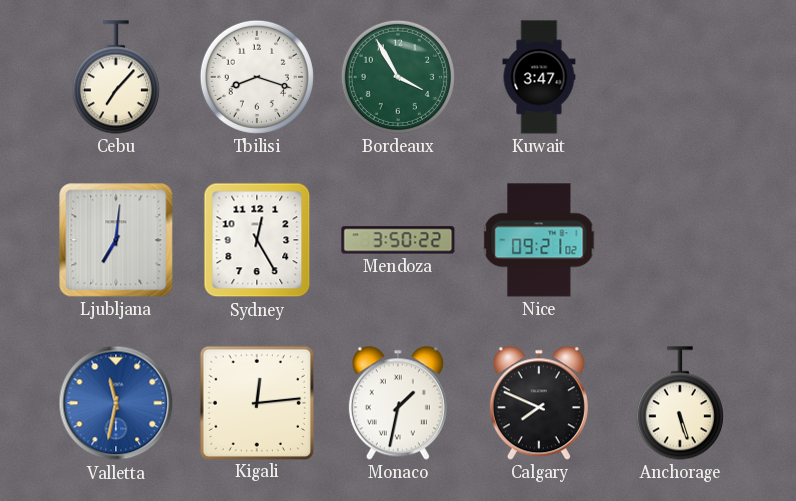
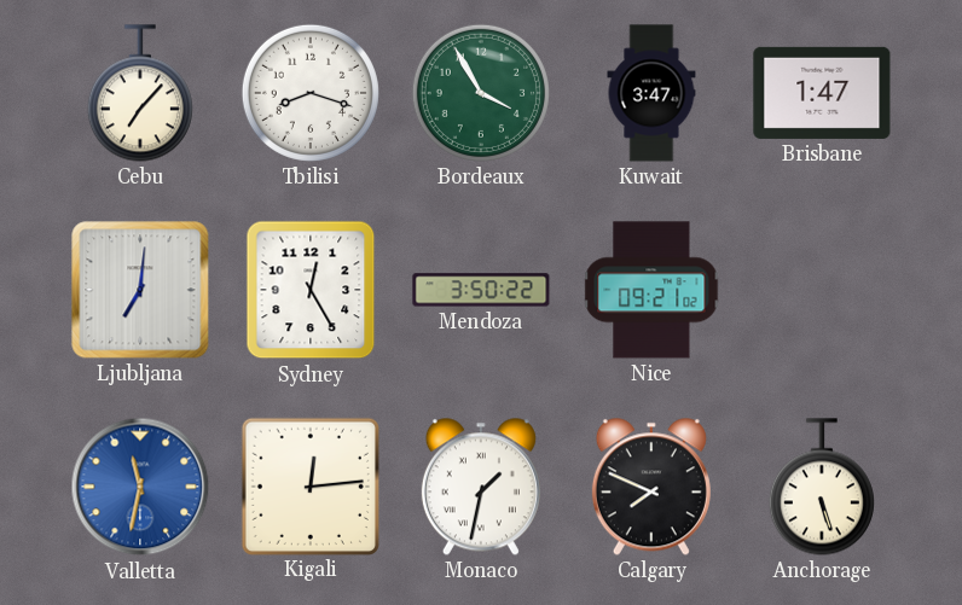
Brisbane: none -> 1:47
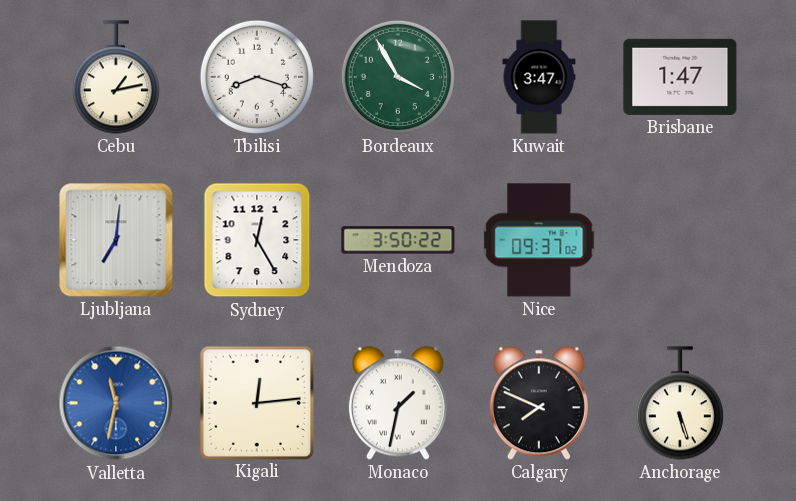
Cebu: 7:07 -> 1:13
Nice: 09:21 -> 09:37
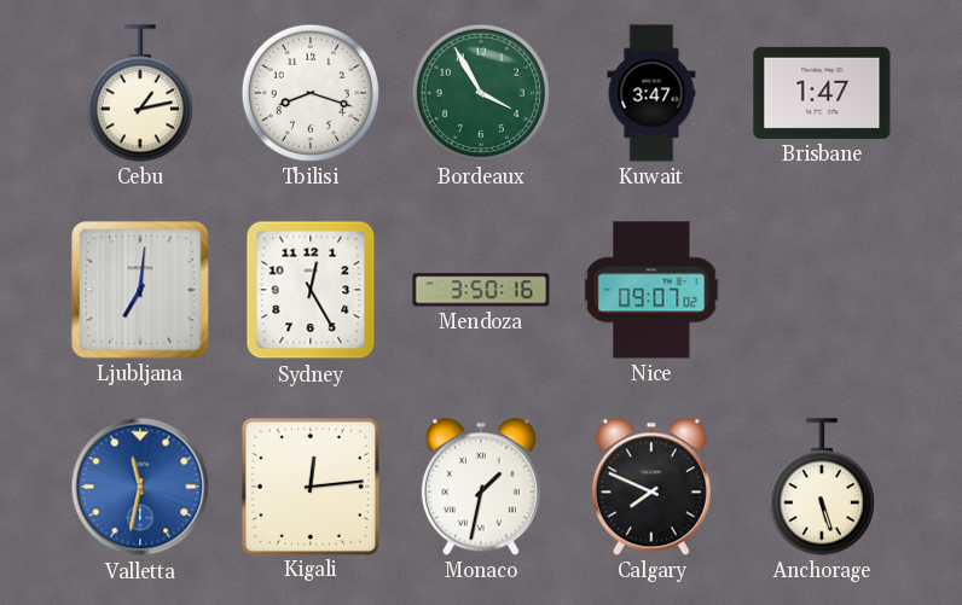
Mendoza: 3:50:22 -> 3:50:16
Nice: 09:37 -> 09:07
